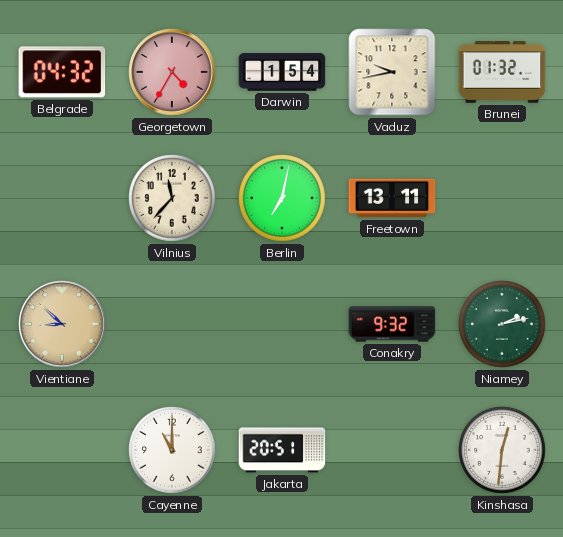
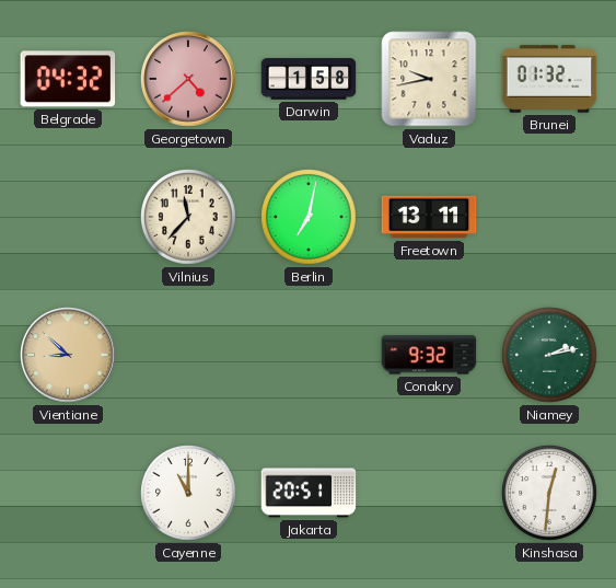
Georgetown: 4:35 -> 4:38
Darwin: 1:54 -> 1:58
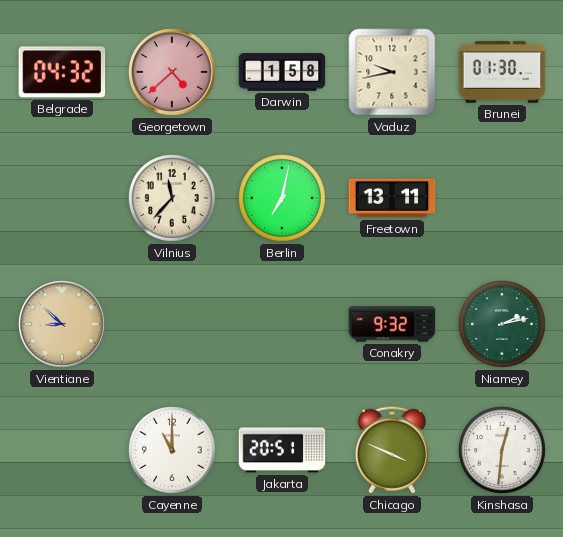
Brunei: 01:32 -> 01:30
Chicago: none -> 3:49
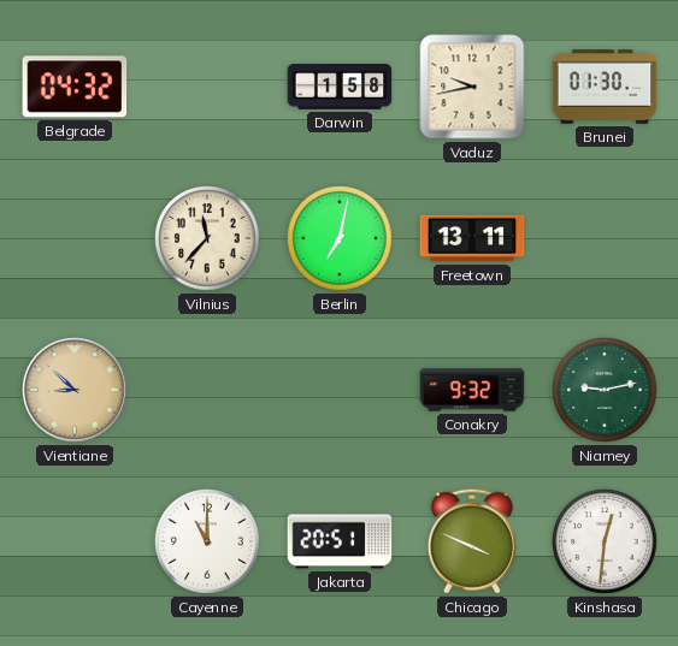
Georgetown: 4:38 -> none
Niamey: 2:13 -> 9:13
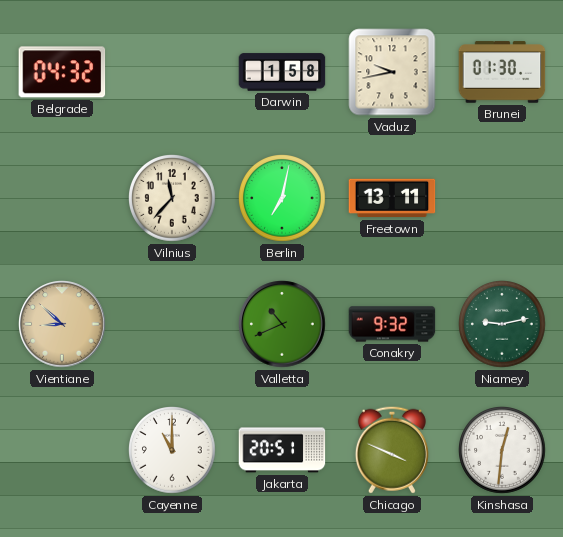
Valletta: none -> 10:41
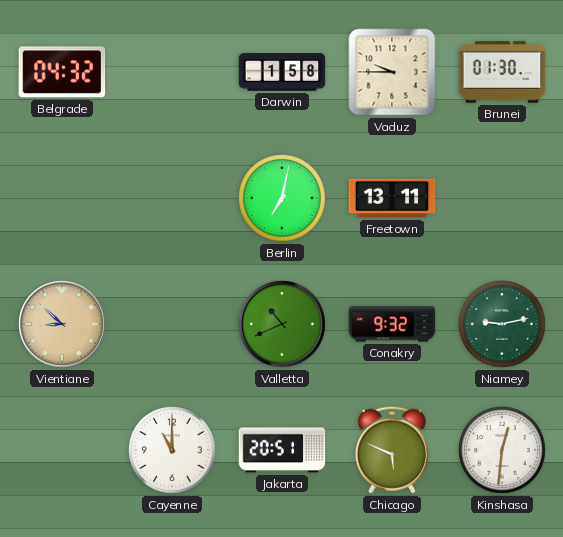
Vaduz: 9:43 -> 9:45
Vilnius: 11:37 -> none
Chicago: 3:49 -> 5:49
